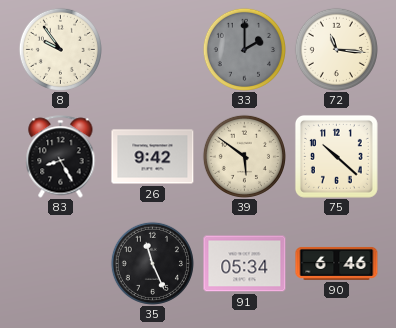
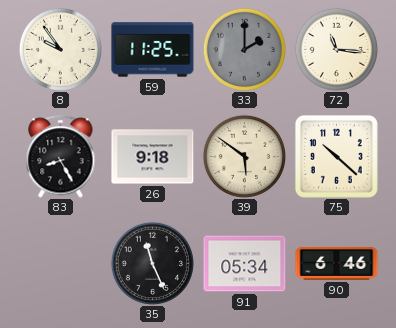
59: none -> 11:25
26: 9:42 -> 9:18
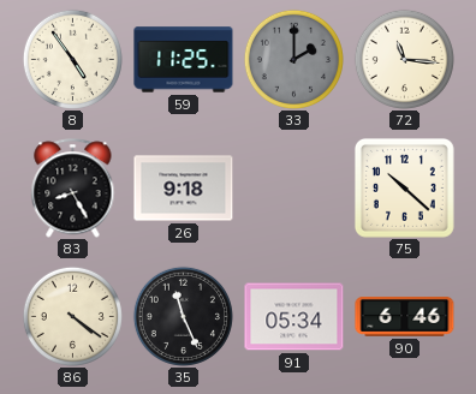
8: 9:54 -> 4:54
39: 5:51 -> none
86: none -> 4:21
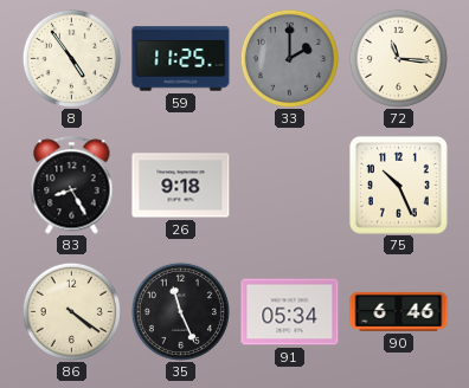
75: 10:22 -> 10:26
